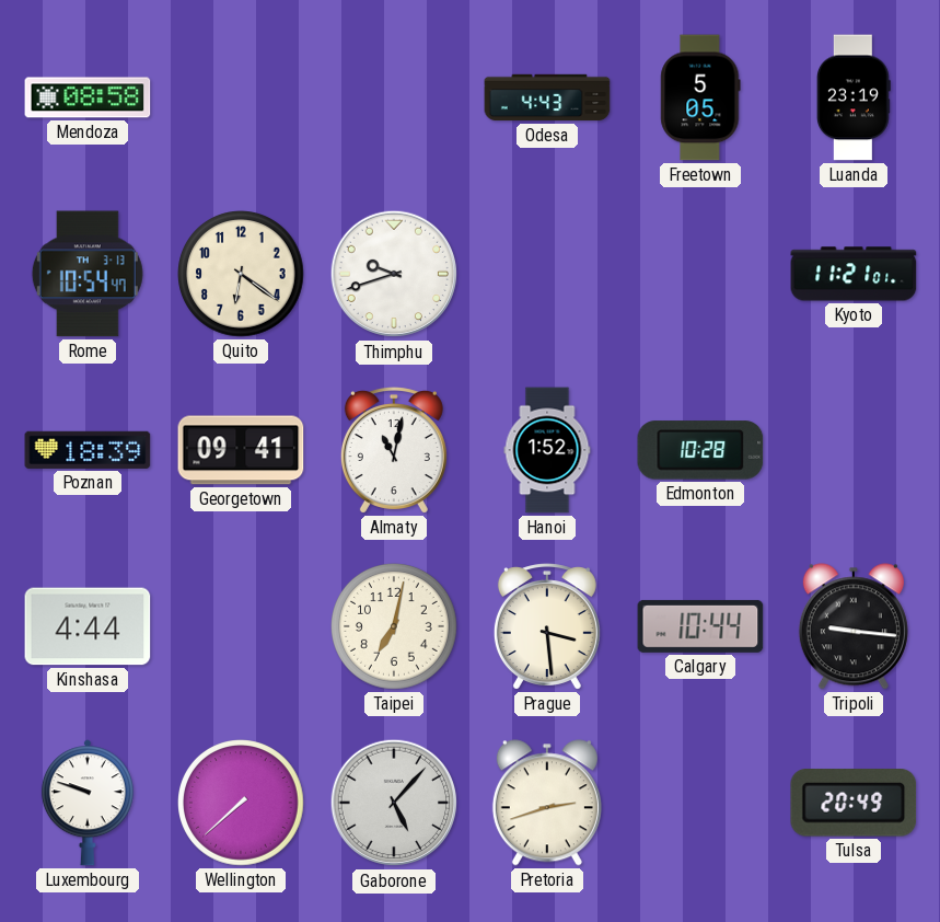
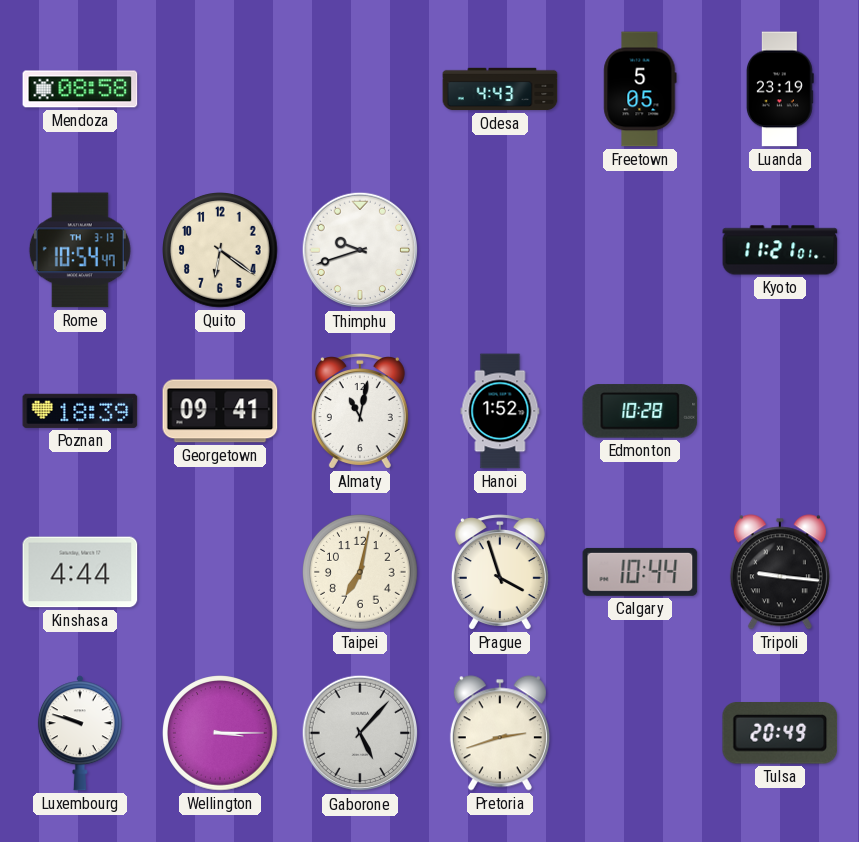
Prague: 3:29 -> 3:57
Wellington: 7:38 -> 3:15
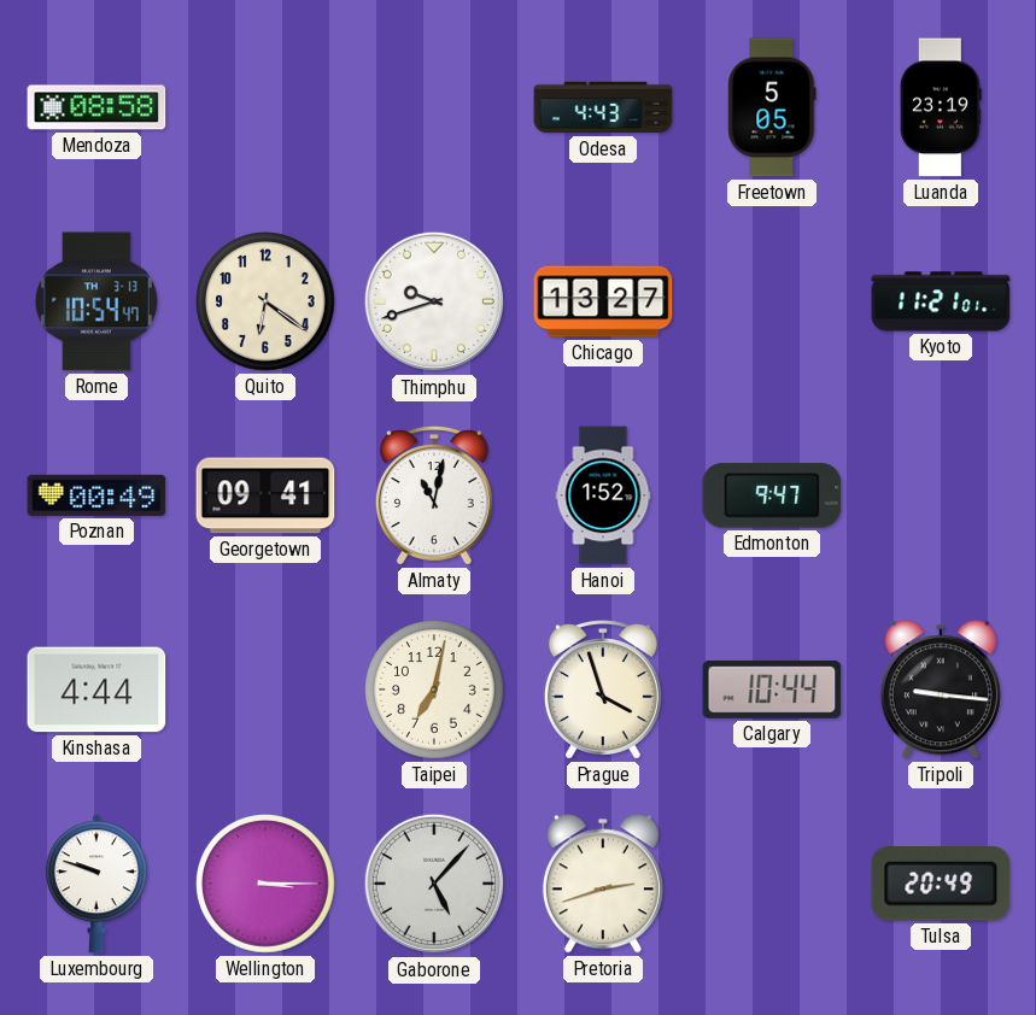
Chicago: none -> 13:27
Poznan: 18:39 -> 00:49
Edmonton: 10:28 -> 9:47
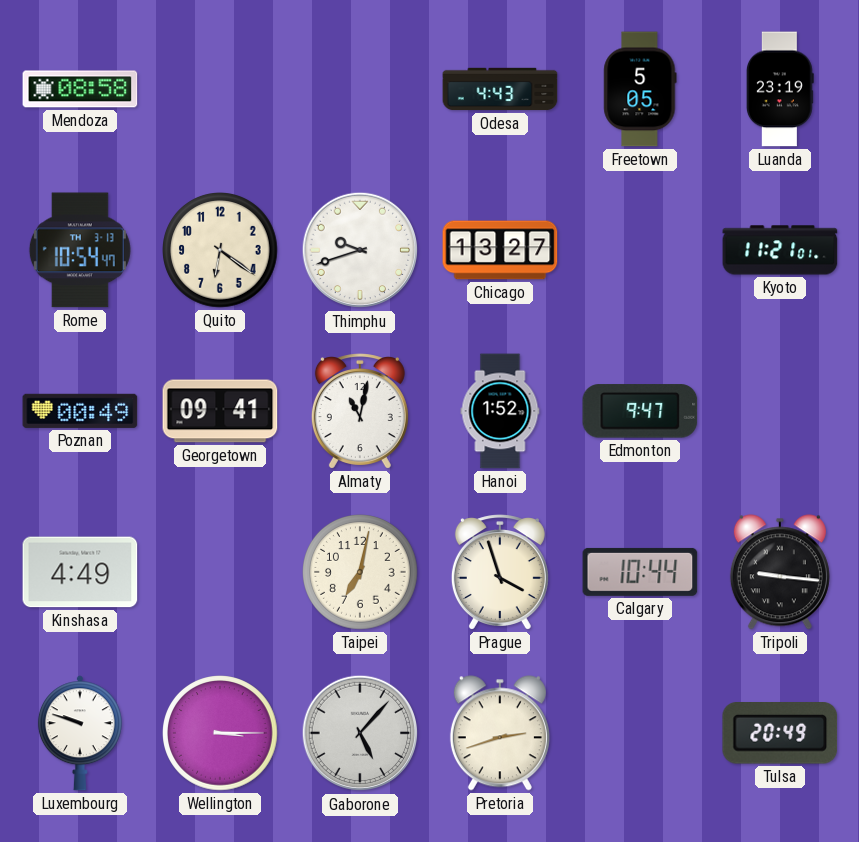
Kinshasa: 4:44 -> 4:49
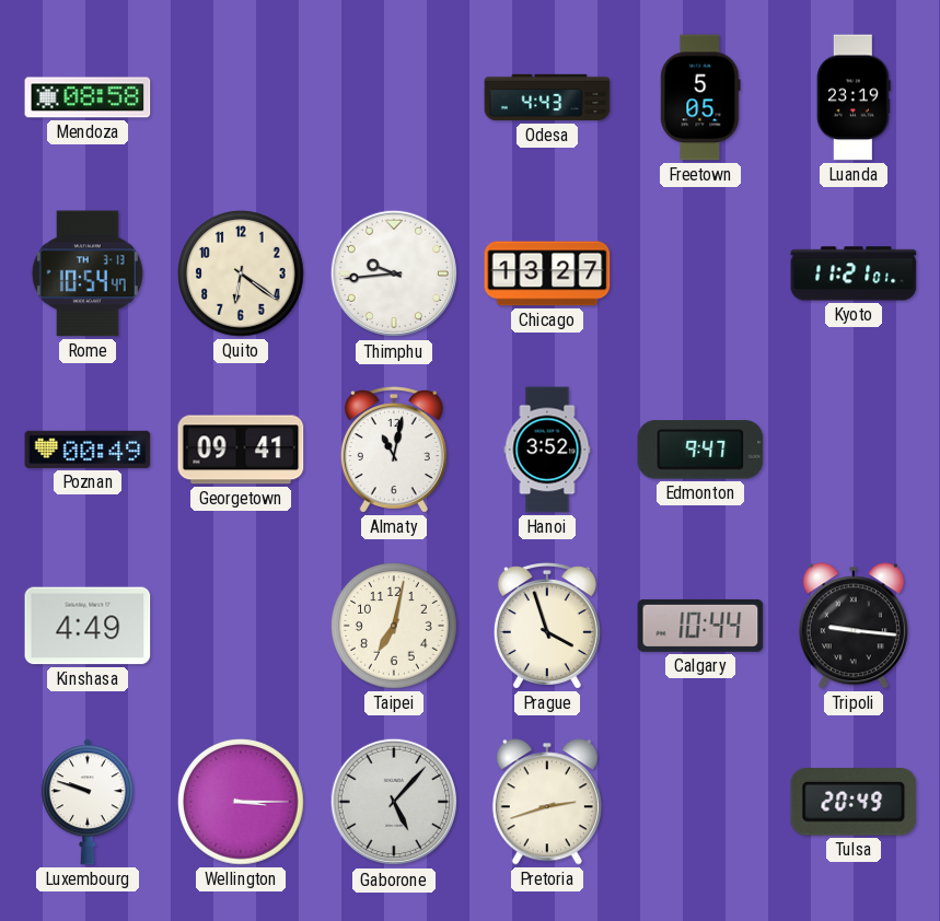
Thimphu: 9:42 -> 9:44
Hanoi: 1:52 -> 3:52
